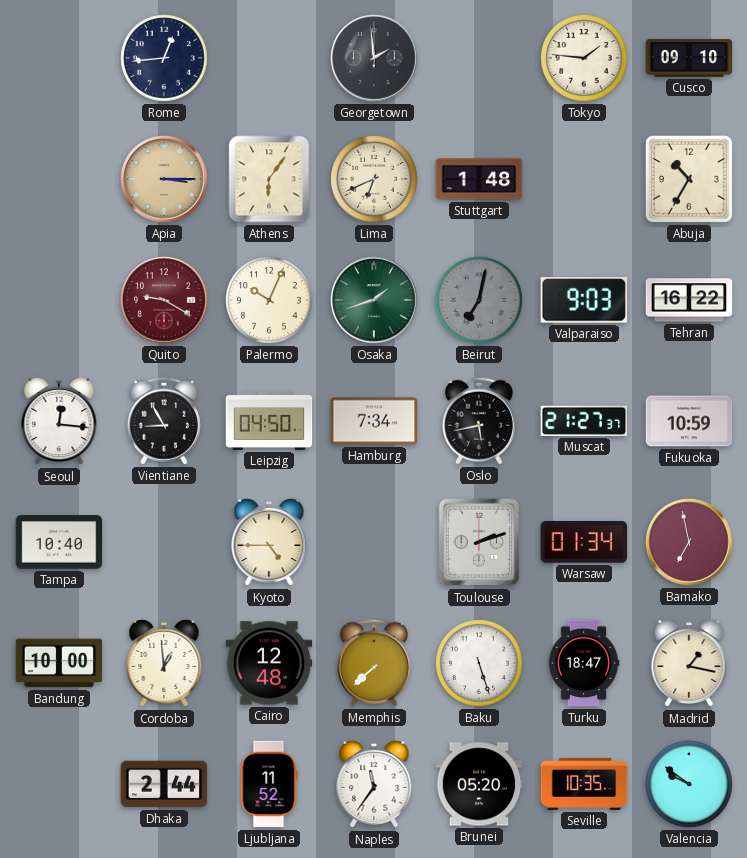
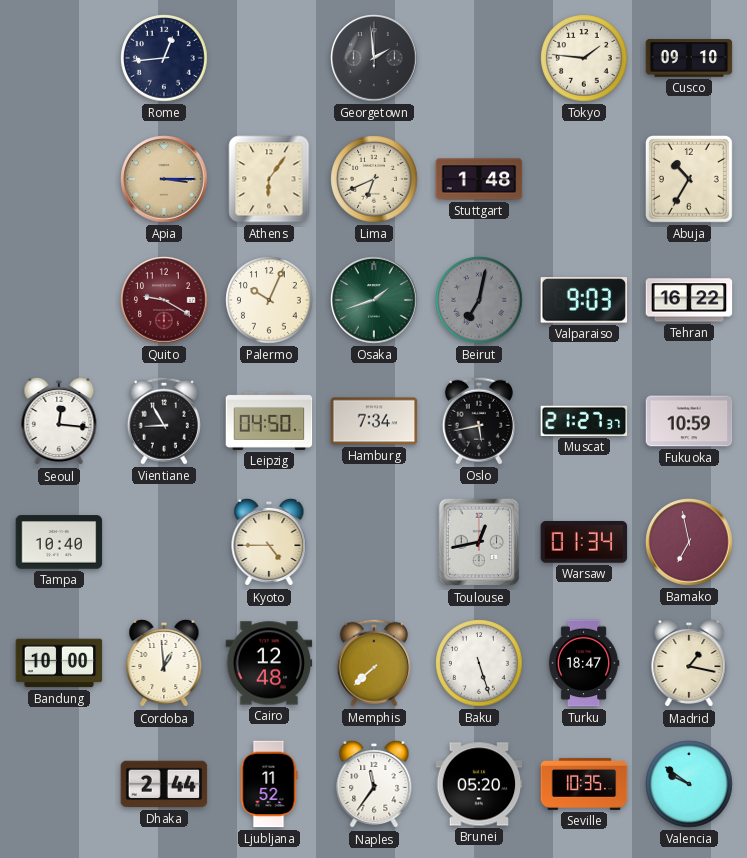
Toulouse: 2:12 -> 12:43
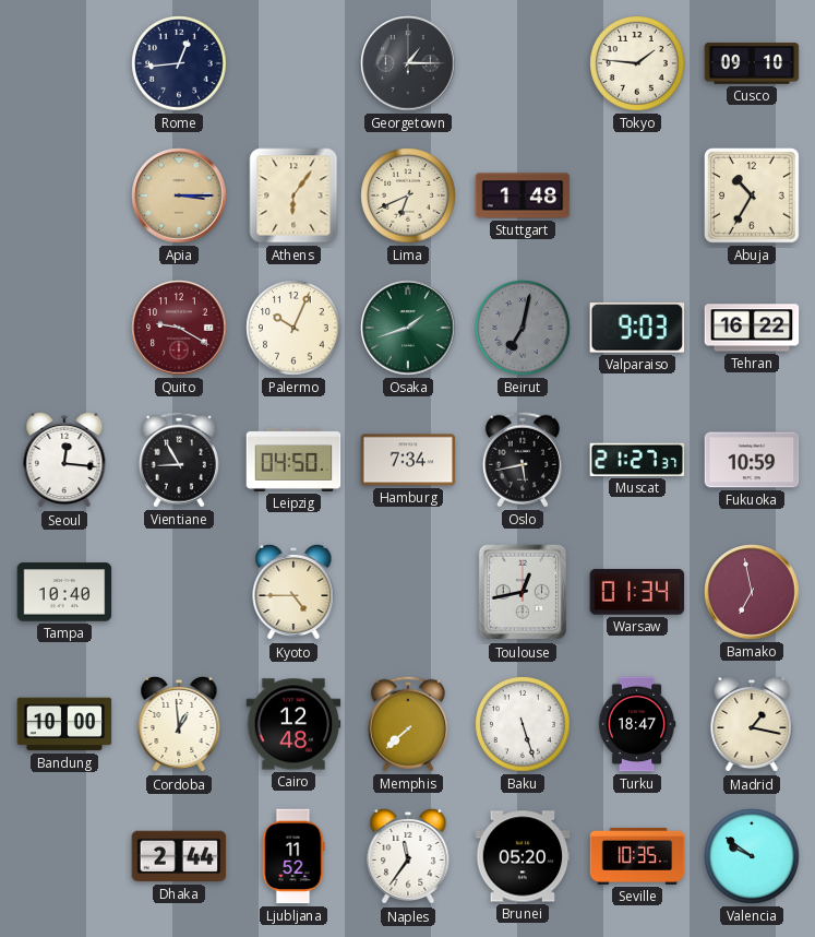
Georgetown: 1:59 -> 1:15
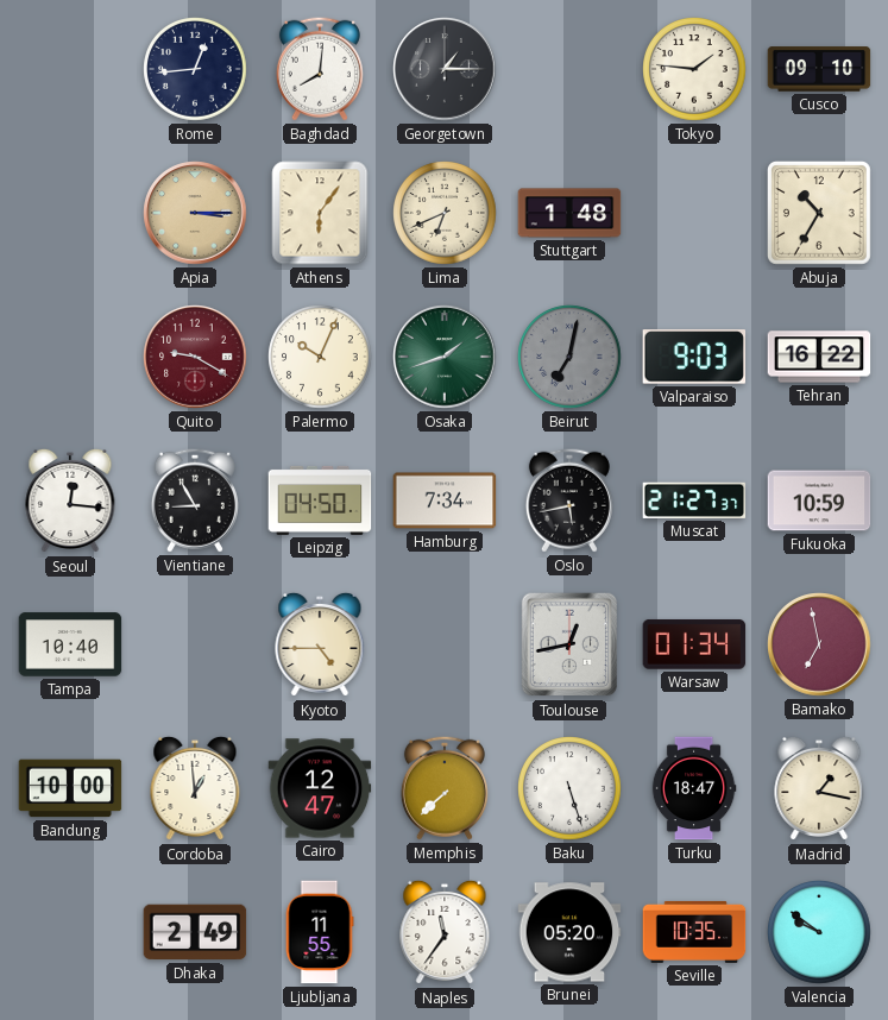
Baghdad: none -> 8:01
Cairo: 12:48 -> 12:47
Dhaka: 2:44 -> 2:49
Ljubljana: 11:52 -> 11:55
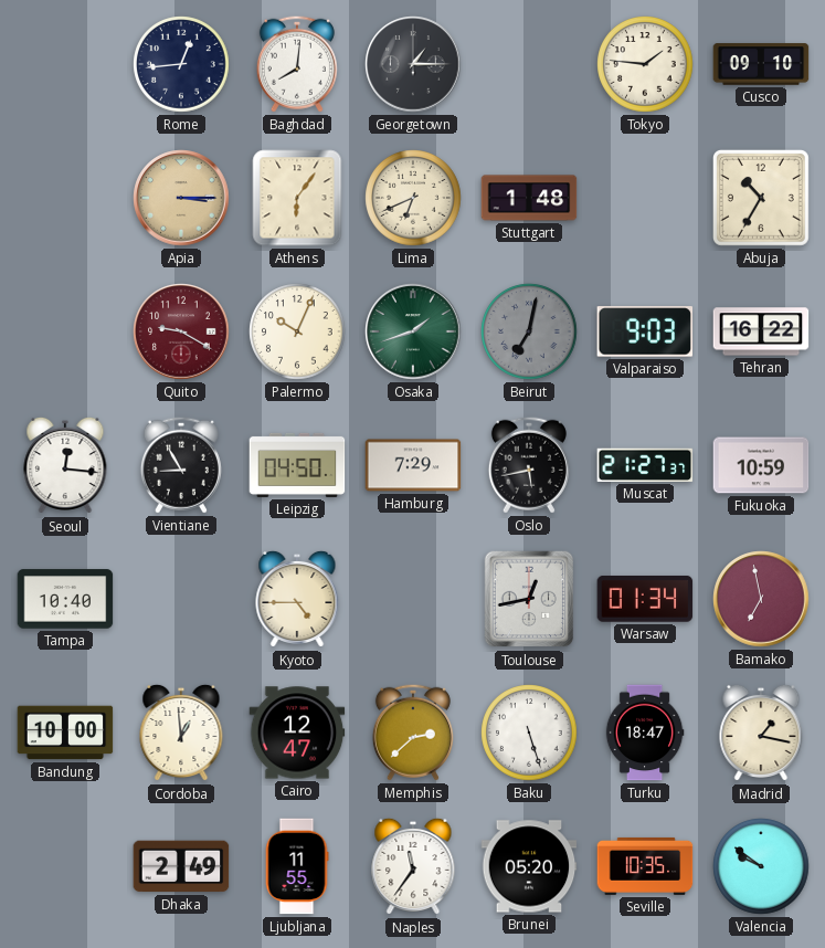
Hamburg: 7:34 -> 7:29
Memphis: 7:38 -> 2:38
